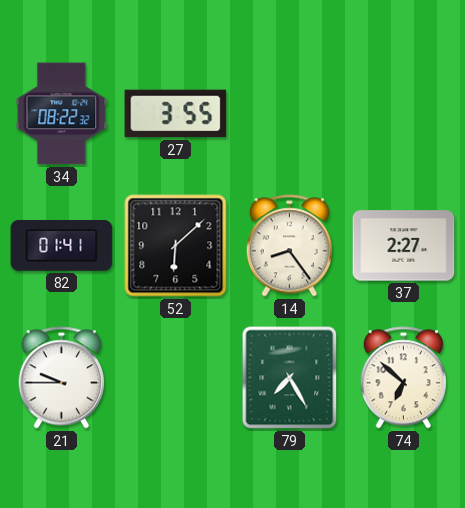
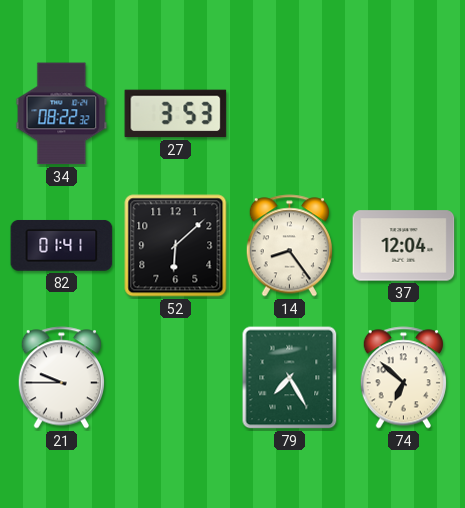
27: 3:55 -> 3:53
37: 2:27 -> 12:04
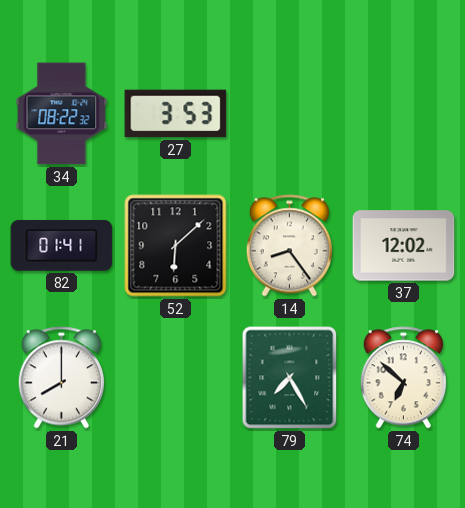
37: 12:04 -> 12:02
21: 9:45 -> 8:00
